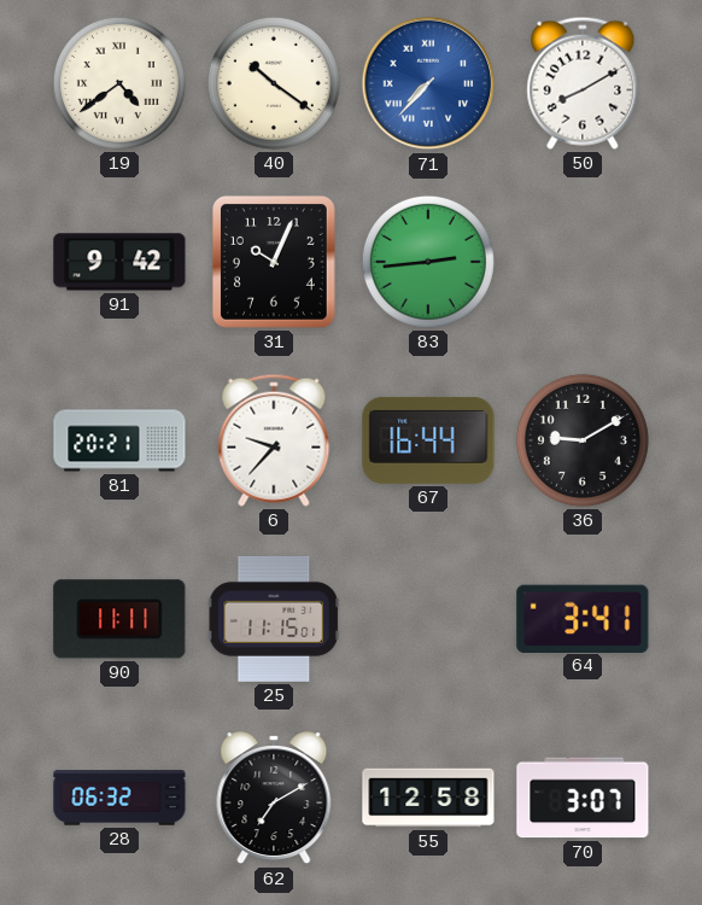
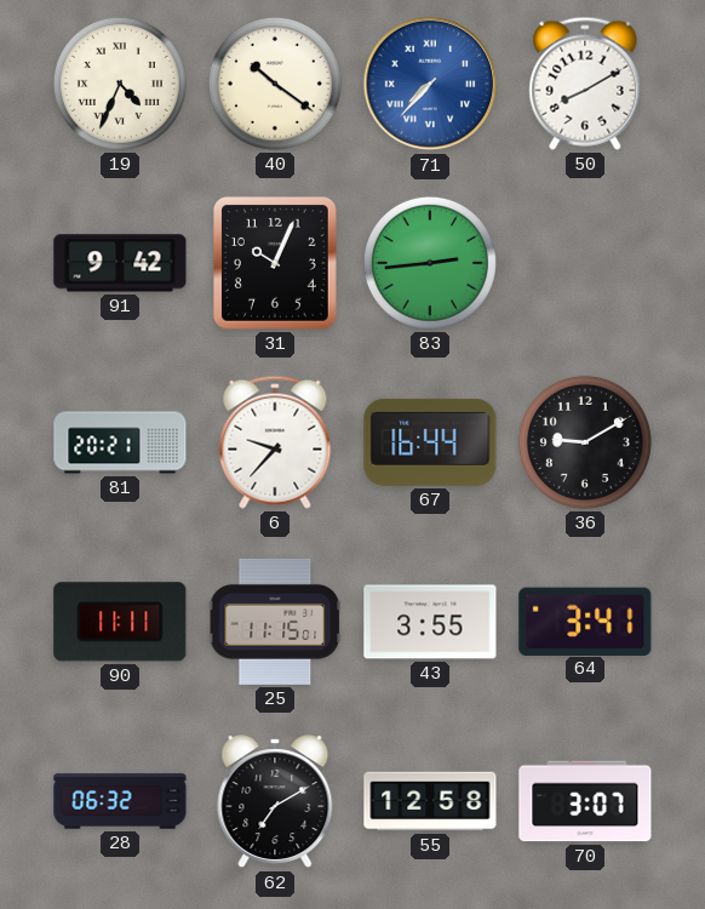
19: 4:39 -> 4:34
43: none -> 3:55
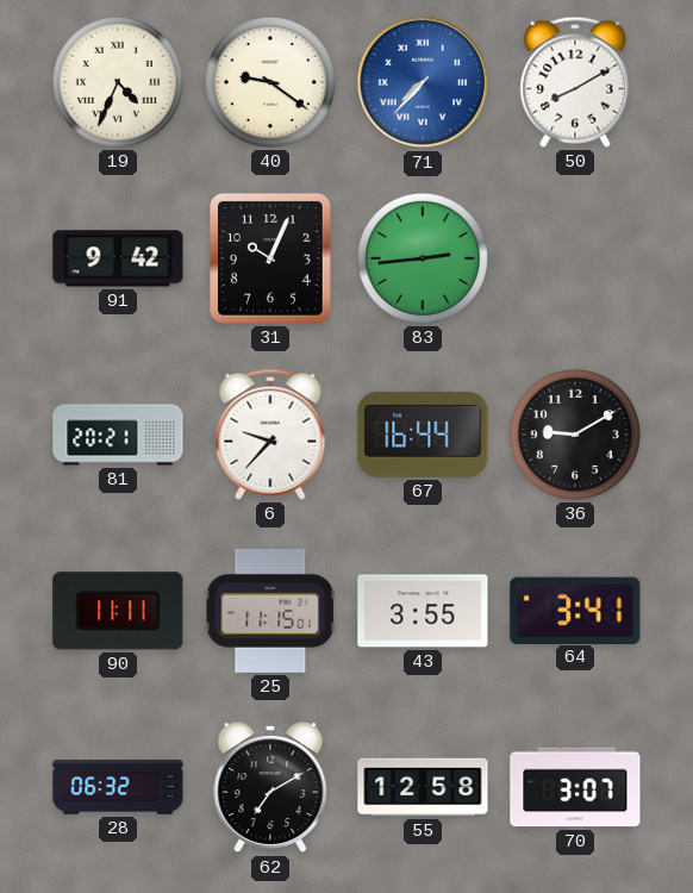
40: 10:21 -> 9:21
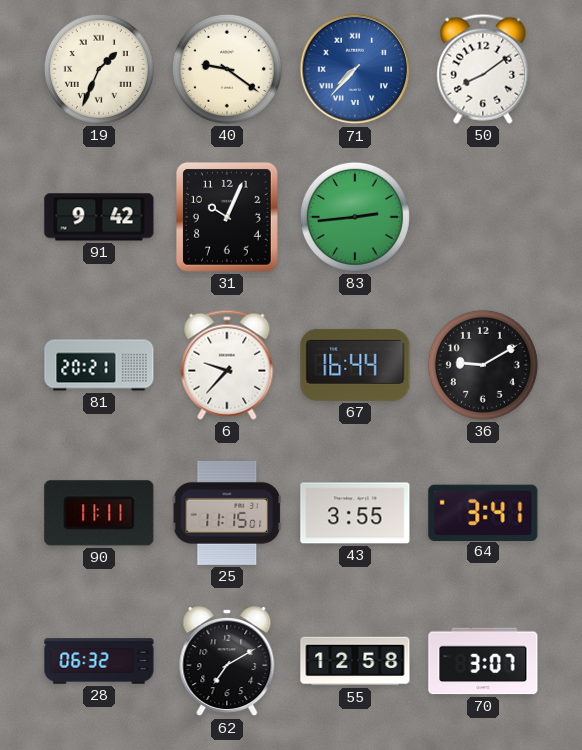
19: 4:34 -> 1:34
50: 8:10 -> 8:09
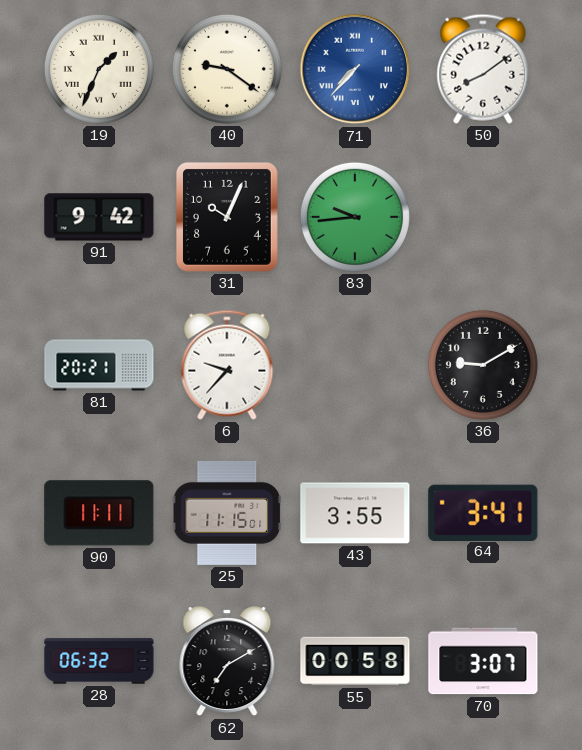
83: 2:44 -> 9:44
67: 16:44 -> none
55: 12:58 -> 00:58
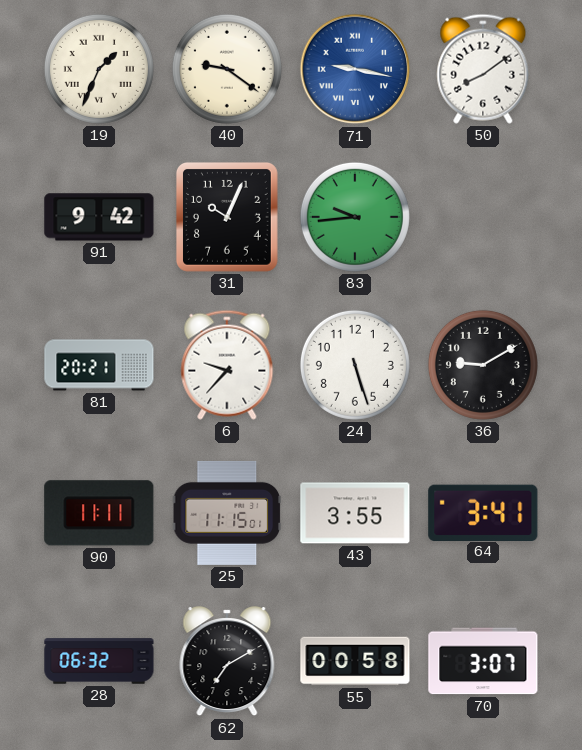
71: 7:37 -> 9:17
24: none -> 5:27
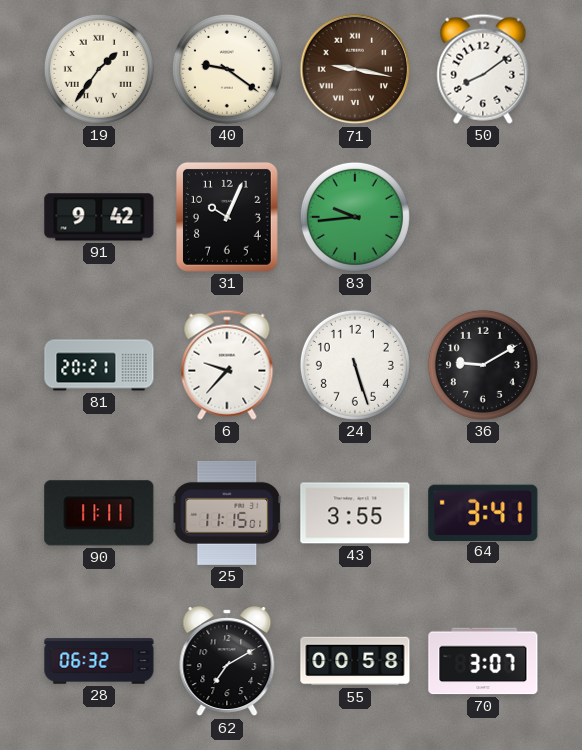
19: 1:34 -> 1:36
71 dial: blue -> brown
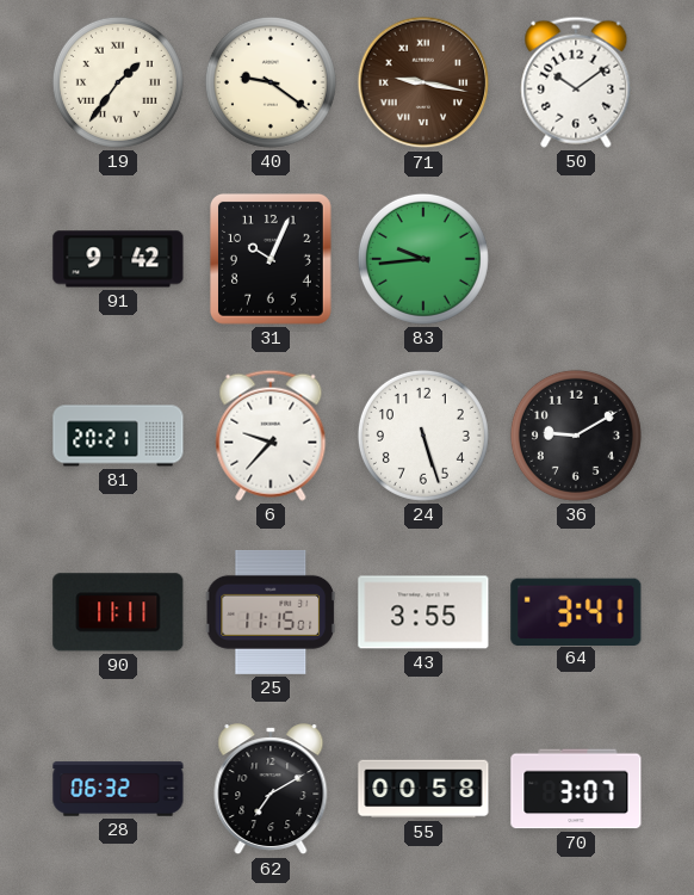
50: 8:09 -> 10:09
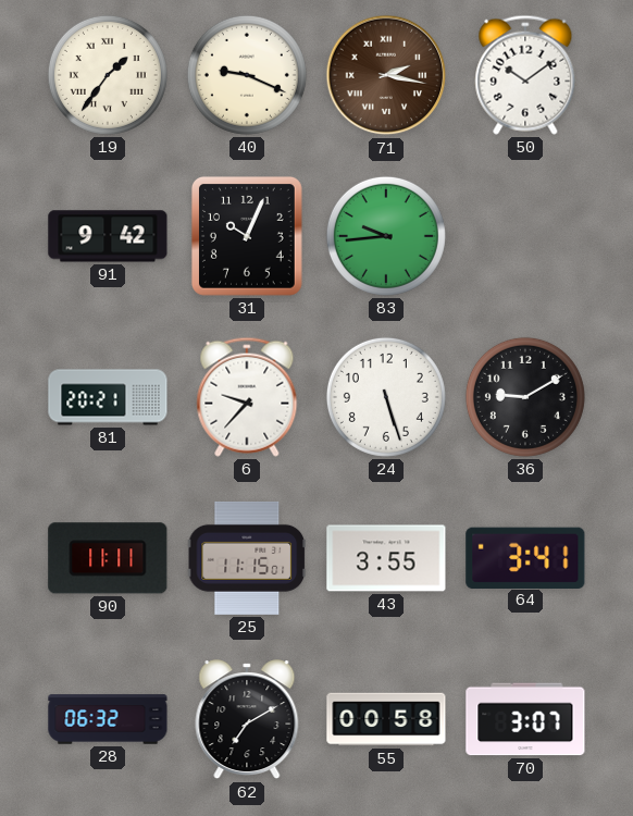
40: 9:21 -> 9:19
71: 9:17 -> 2:17
